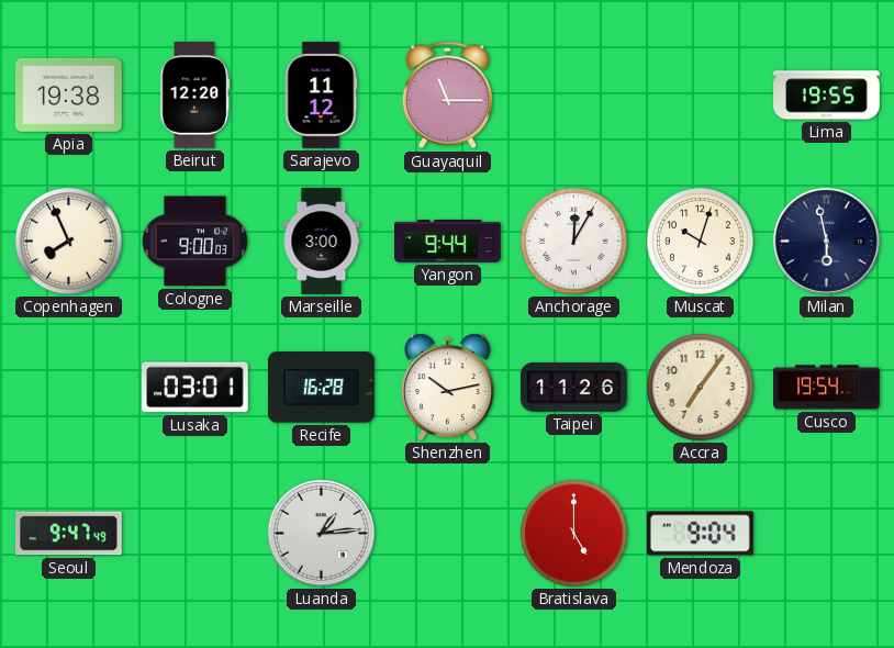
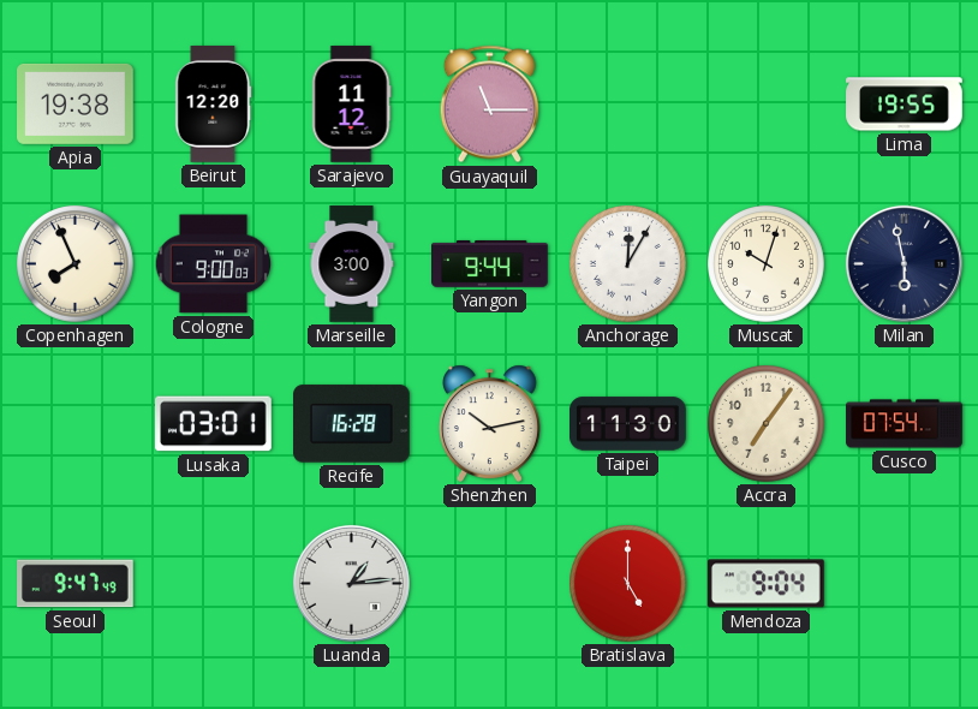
Taipei: 11:26 -> 11:30
Cusco: 19:54 -> 07:54
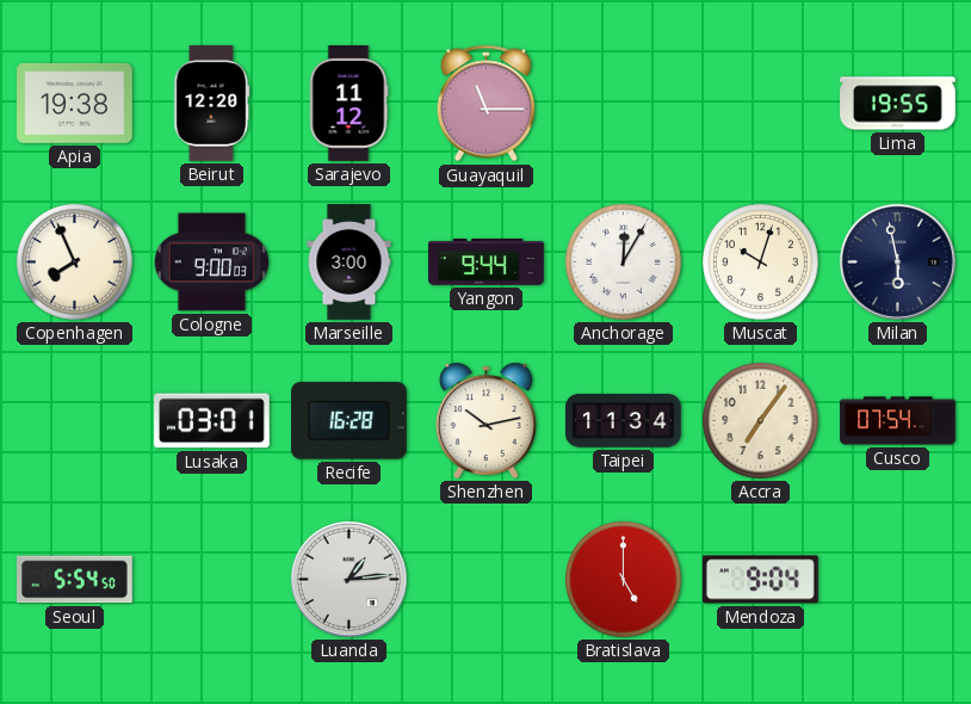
Taipei: 11:30 -> 11:34
Seoul: 9:47 -> 5:54
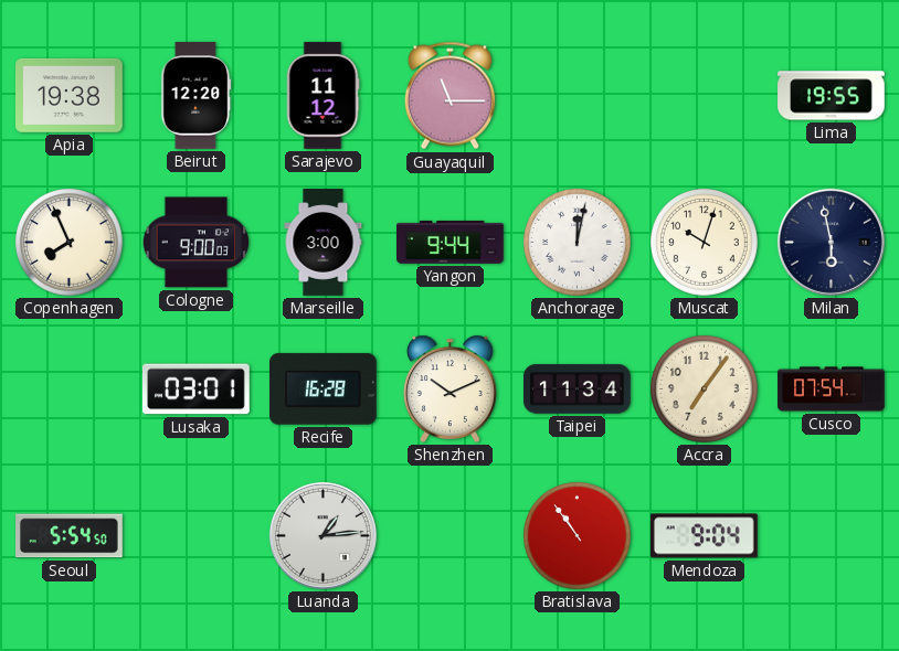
Anchorage: 12:05 -> 12:02
Shenzhen: 10:13 -> 10:11
Bratislava: 5:00 -> 10:54
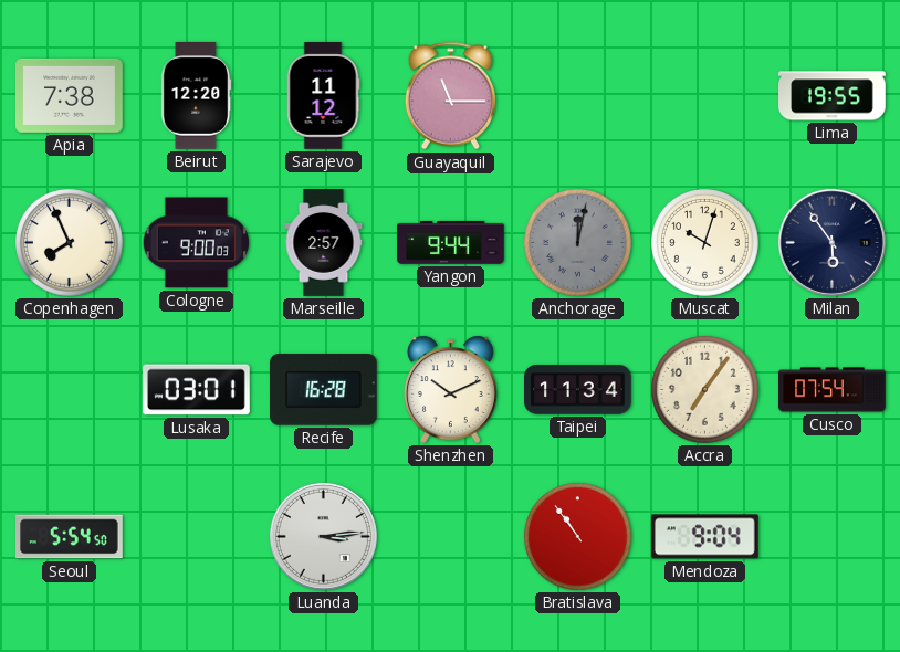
Apia: 19:38 -> 7:38
Marseille: 3:00 -> 2:57
Anchorage dial: white -> grey
Milan: 5:58 -> 5:54
Luanda: 1:14 -> 3:14
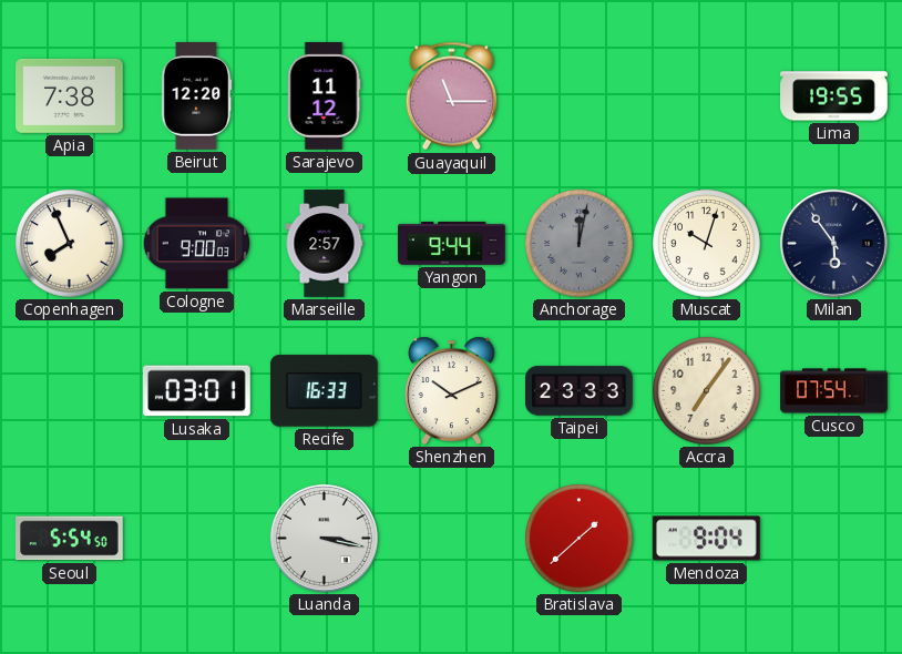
Recife: 16:28 -> 16:33
Taipei: 11:34 -> 23:33
Luanda: 3:14 -> 3:17
Bratislava: 10:54 -> 1:38
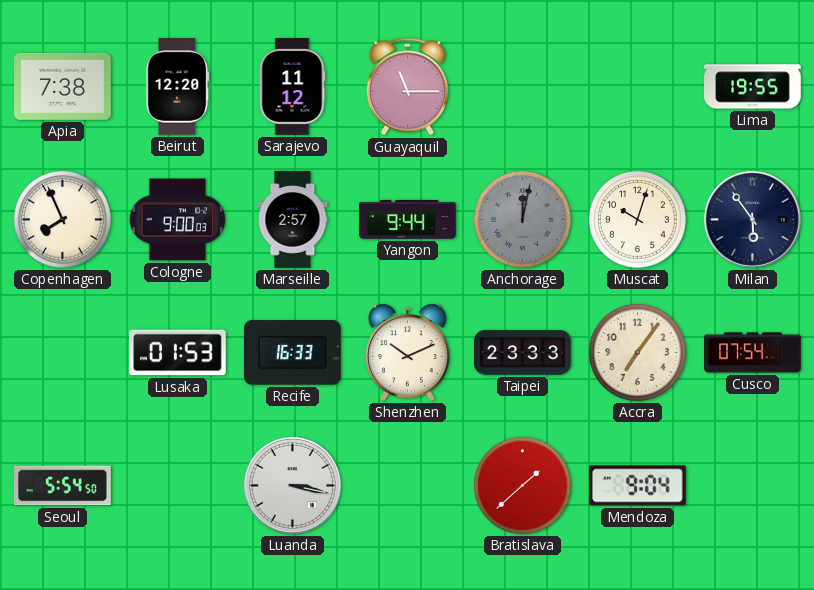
Lusaka: 03:01 -> 01:53
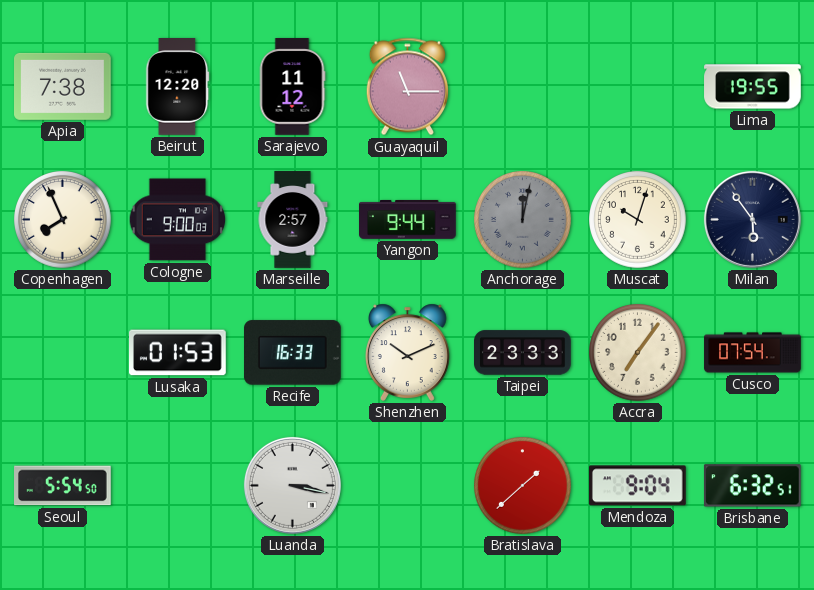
Brisbane: none -> 6:32
